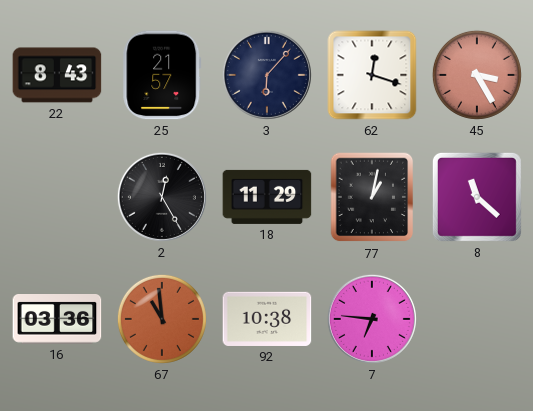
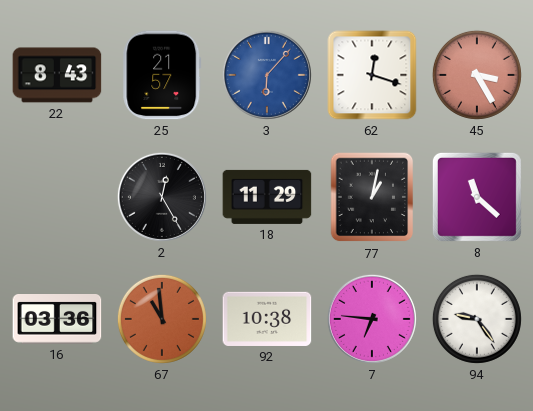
3 dial: navy -> blue
94: none -> 9:24
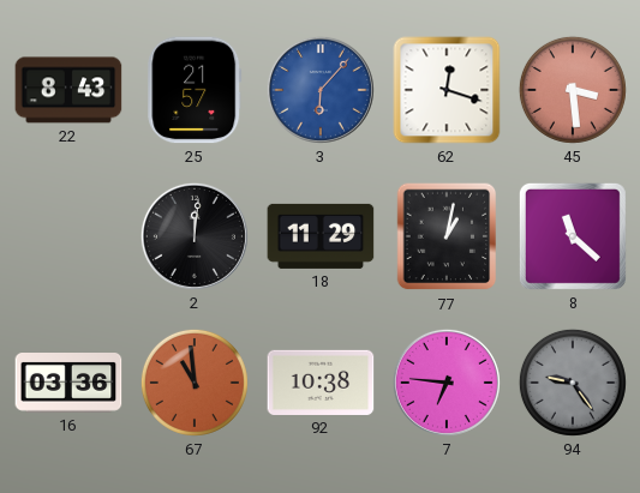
45: 3:25 -> 3:29
2: 12:25 -> 12:01
94 dial: white -> grey
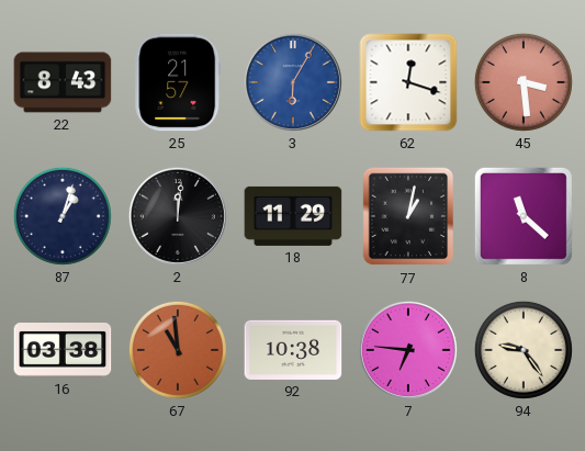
3: 6:07 -> 6:05
87: none -> 1:03
16: 03:36 -> 03:38
94 dial: grey -> cream
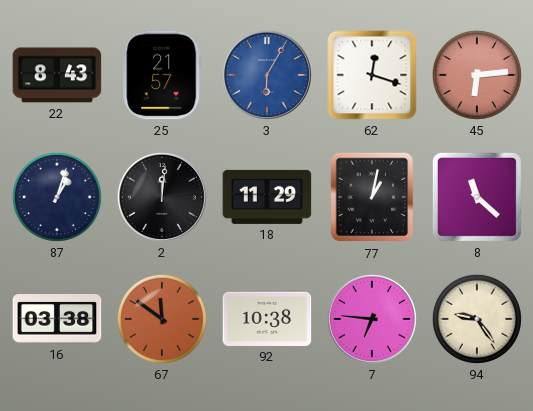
45: 3:29 -> 6:14
67: 10:59 -> 11:51
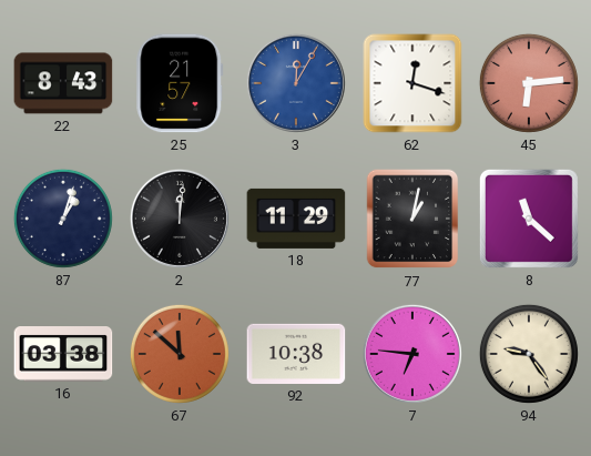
3: 6:05 -> 12:05
67: 11:51 -> 11:52
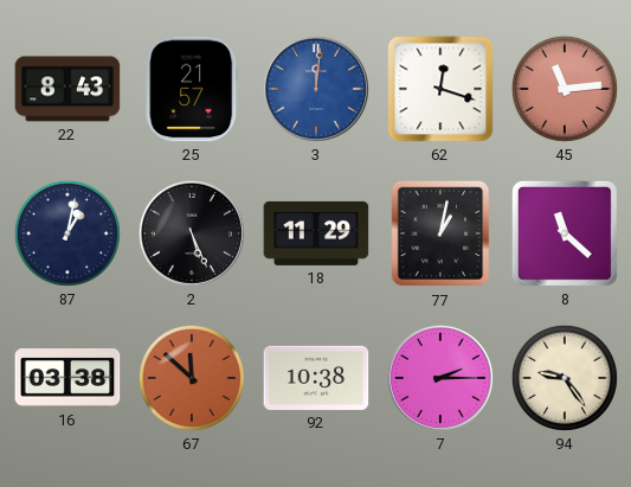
3: 12:05 -> 12:01
45: 6:14 -> 11:14
87: 1:03 -> 1:02
2: 12:01 -> 5:26
7: 6:46 -> 2:15
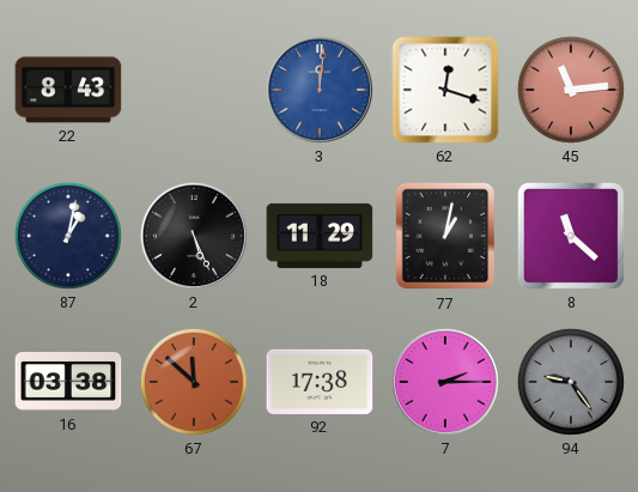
25: 21:57 -> none
92: 10:38 -> 17:38
94 dial: cream -> grey
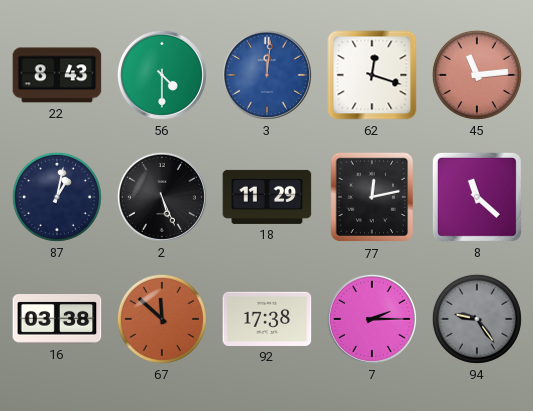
56: none -> 4:30
77: 1:02 -> 12:13
